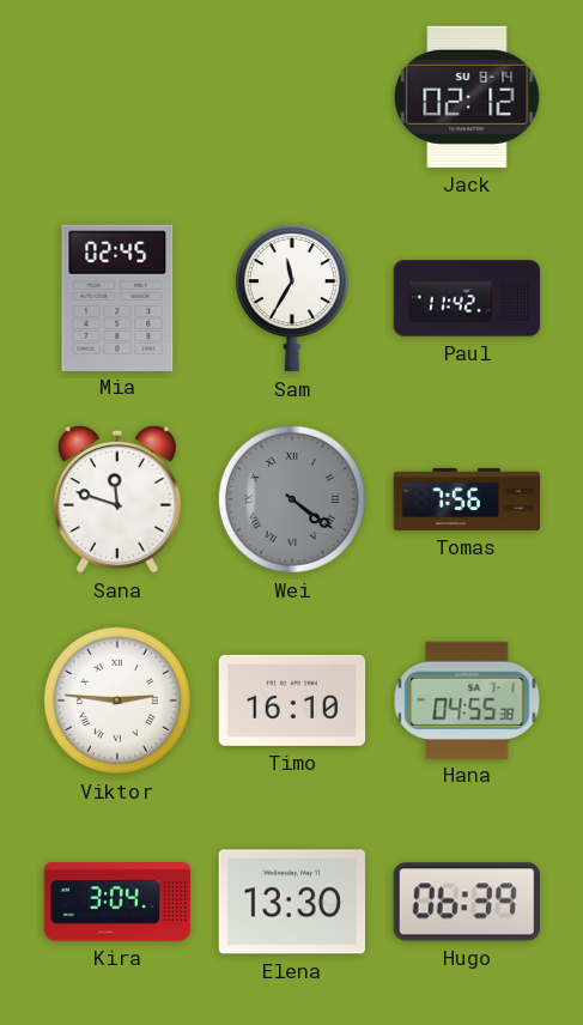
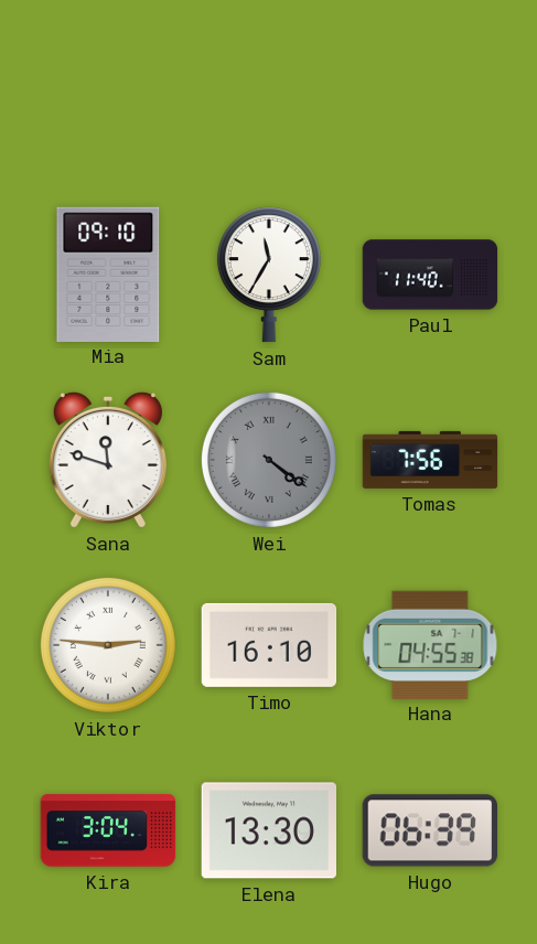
Jack: 02:12 -> none
Mia: 02:45 -> 09:10
Paul: 11:42 -> 11:40
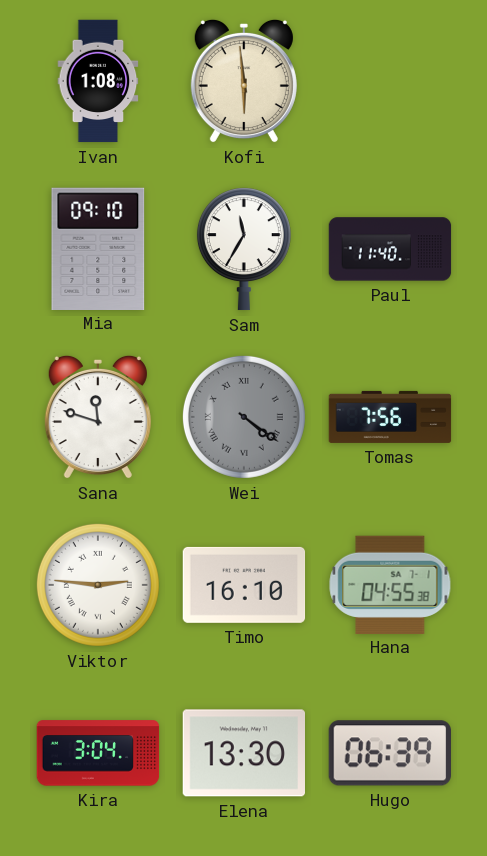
Ivan: none -> 1:08
Kofi: none -> 5:59
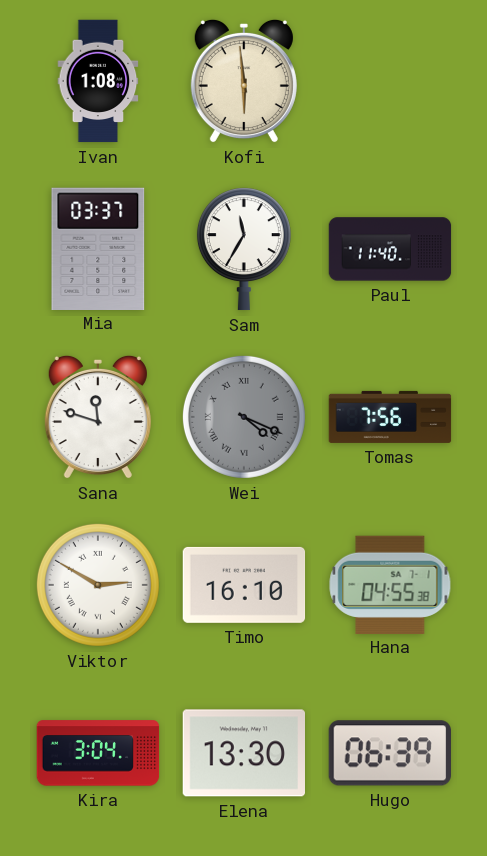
Mia: 09:10 -> 03:37
Wei: 4:21 -> 4:19
Viktor: 2:46 -> 2:50
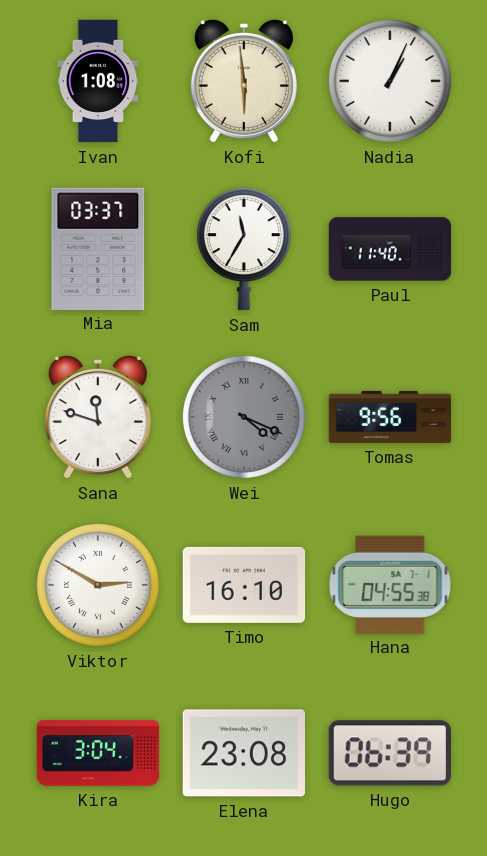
Nadia: none -> 1:04
Tomas: 7:56 -> 9:56
Elena: 13:30 -> 23:08
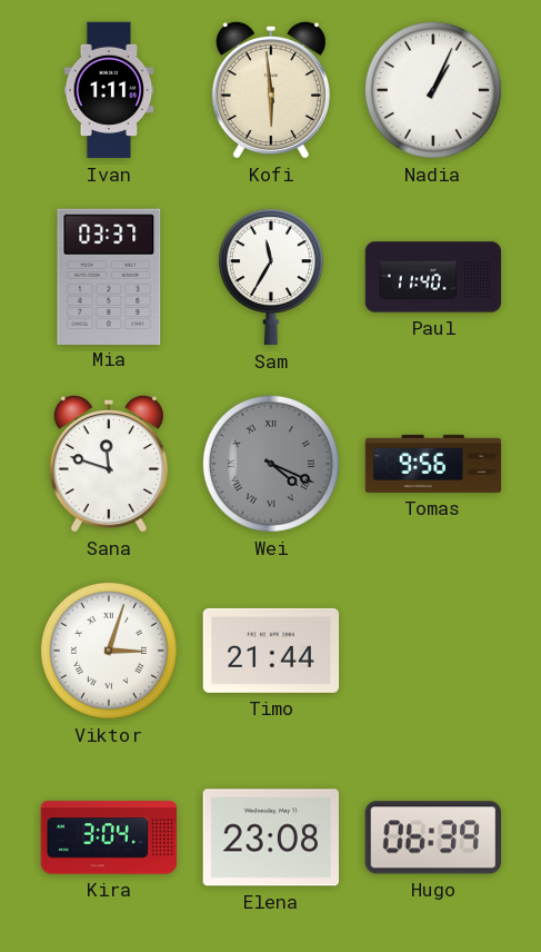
Ivan: 1:08 -> 1:11
Viktor: 2:50 -> 3:03
Timo: 16:10 -> 21:44
Hana: 04:55 -> none
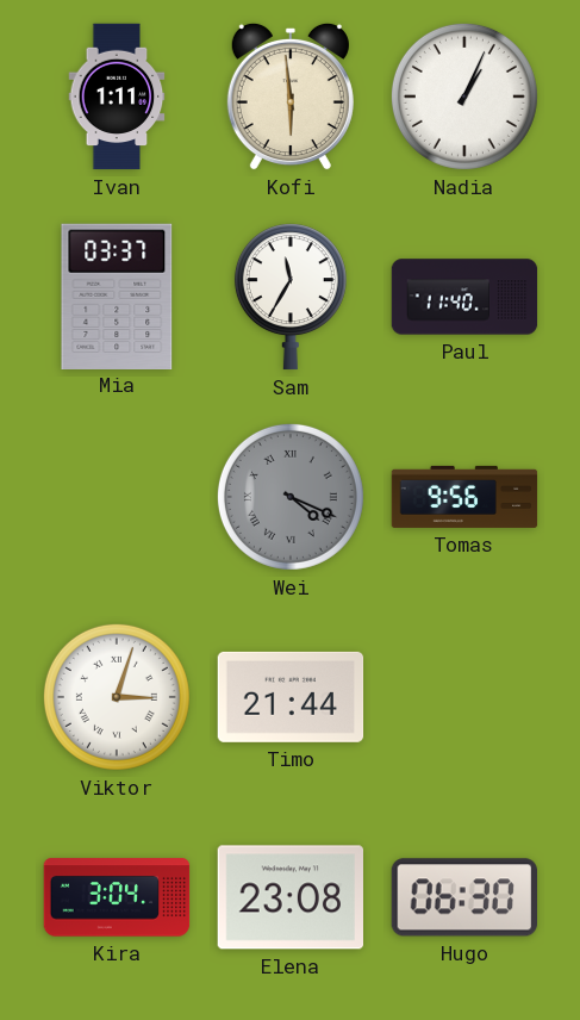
Sana: 11:48 -> none
Hugo: 06:39 -> 06:30
